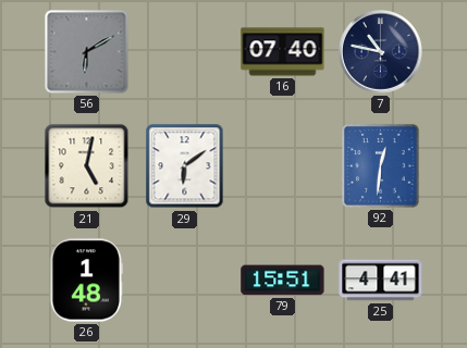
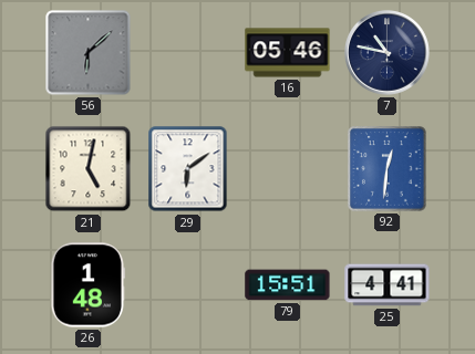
56: 6:10 -> 6:08
16: 07:40 -> 05:46
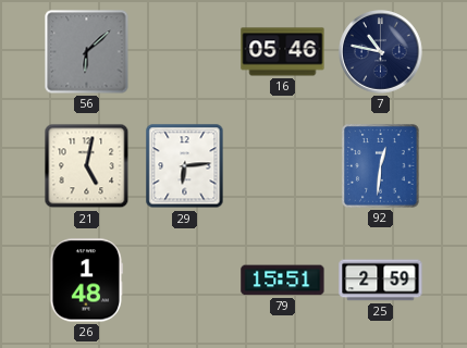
29: 6:09 -> 6:14
25: 4:41 -> 2:59
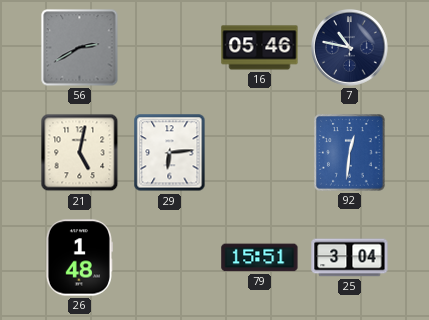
56: 6:08 -> 2:40
25: 2:59 -> 3:04
